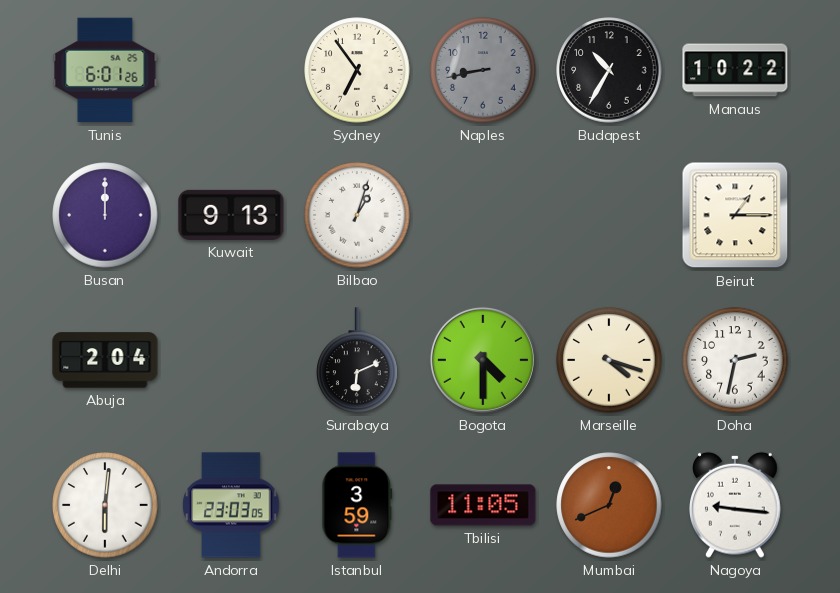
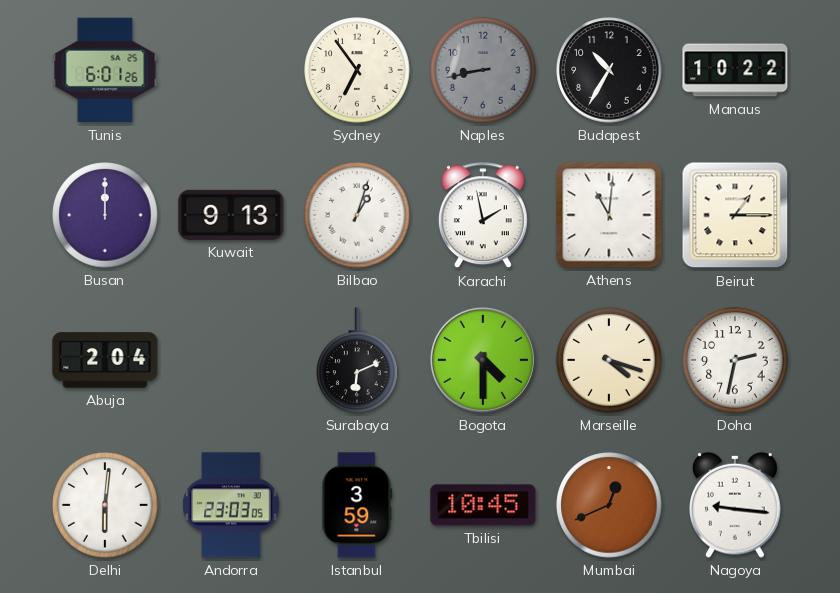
Karachi: none -> 1:58
Athens: none -> 11:01
Tbilisi: 11:05 -> 10:45
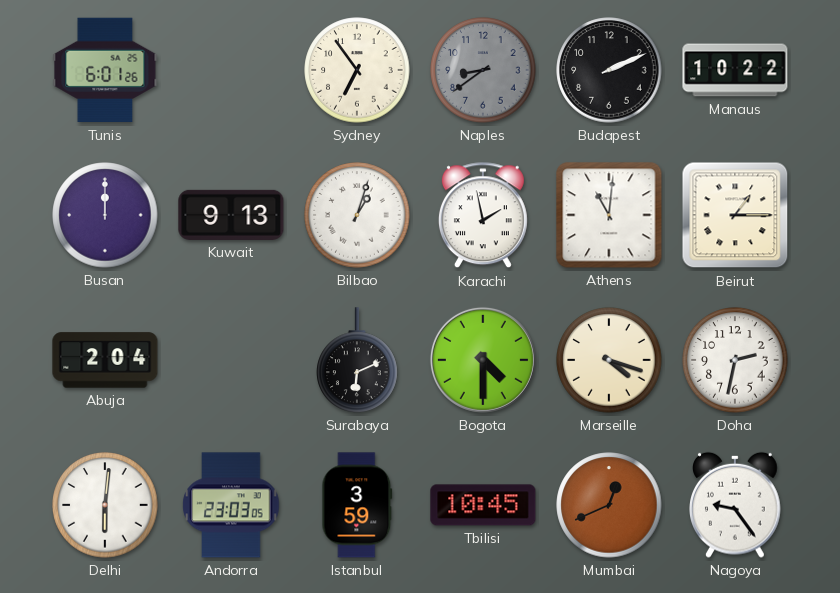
Naples: 8:43 -> 8:39
Budapest: 10:35 -> 2:11
Nagoya: 9:16 -> 9:24
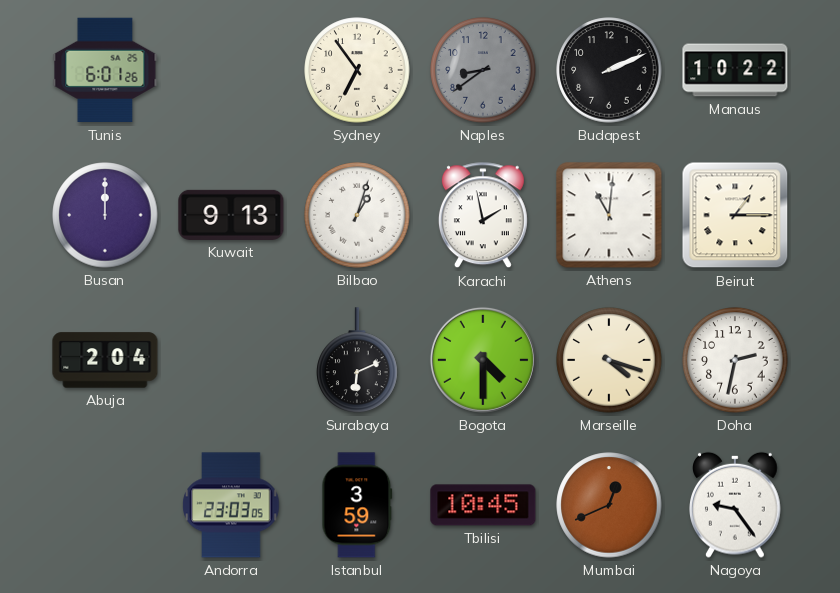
Delhi: 6:01 -> none
